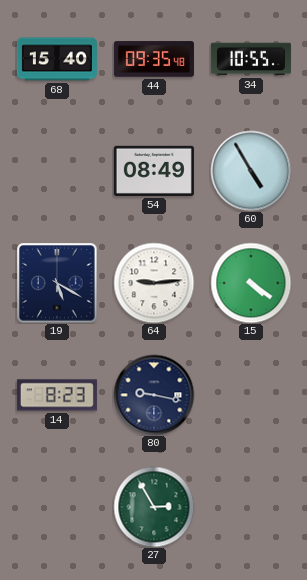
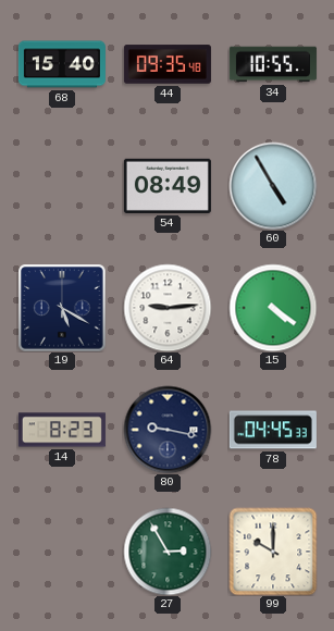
78: none -> 04:45
99: none -> 10:00
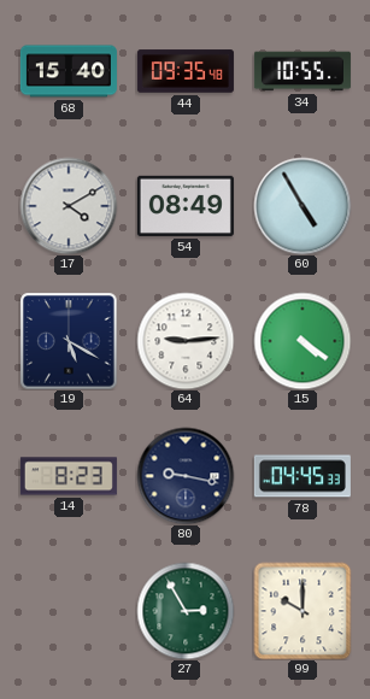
17: none -> 4:10
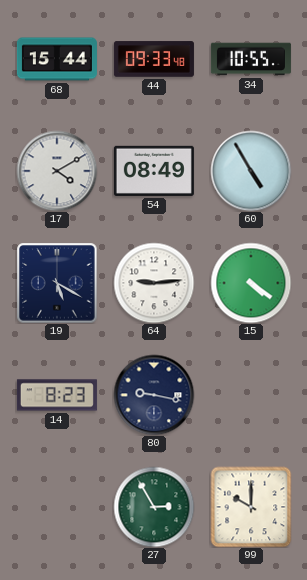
68: 15:40 -> 15:44
44: 09:35 -> 09:33
78: 04:45 -> none
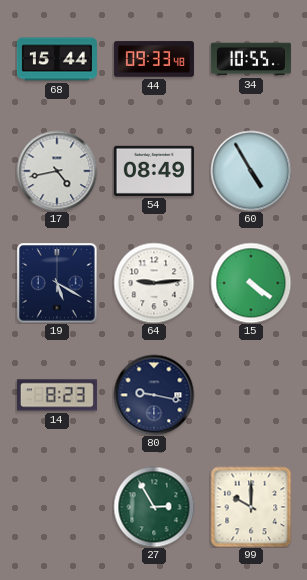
17: 4:10 -> 4:43
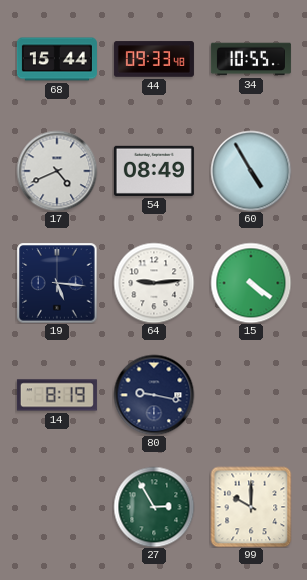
17: 4:43 -> 4:41
19: 5:20 -> 5:16
14: 8:23 -> 8:19
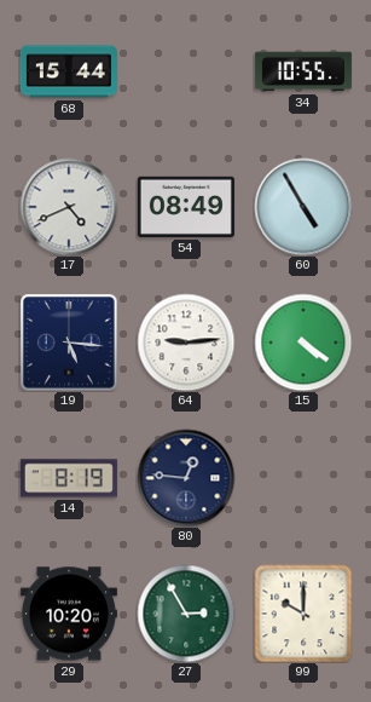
44: 09:33 -> none
80: 9:17 -> 12:46
29: none -> 10:20
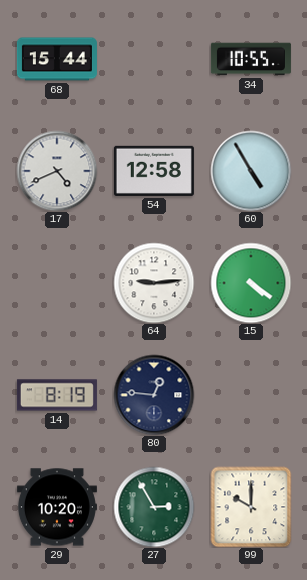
54: 08:49 -> 12:58
19: 5:16 -> none
